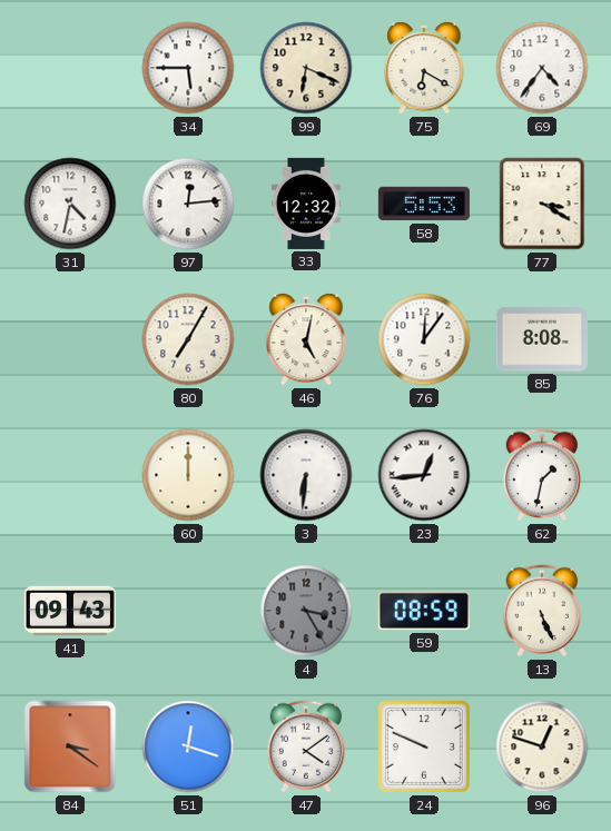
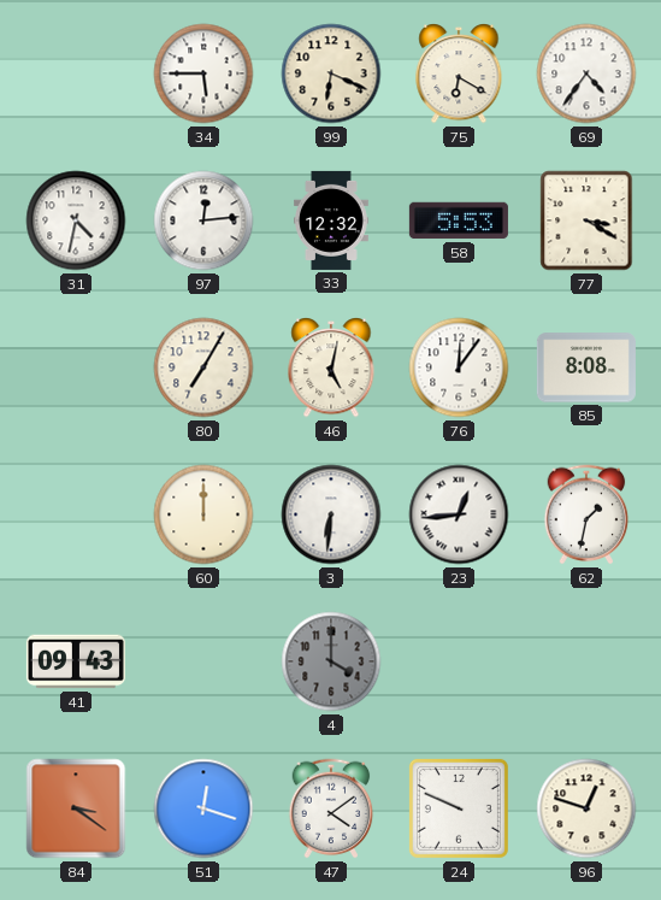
4: 3:25 -> 4:00
59: 08:59 -> none
13: 5:26 -> none
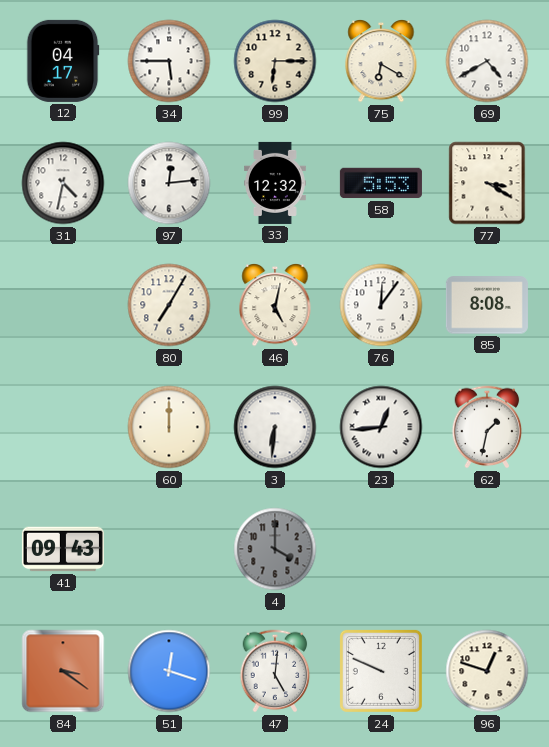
12: none -> 04:17
99: 6:19 -> 6:15
69: 4:36 -> 4:40
47: 4:09 -> 5:01
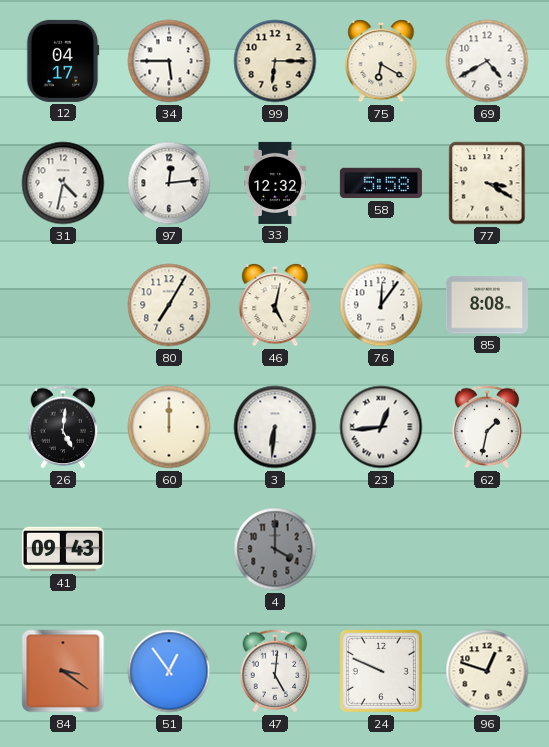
58: 5:53 -> 5:58
26: none -> 5:01
51: 12:18 -> 12:54
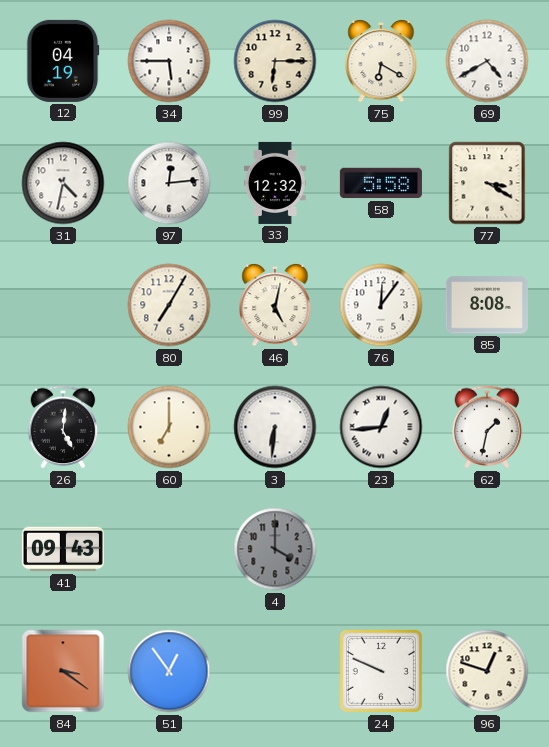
12: 04:17 -> 04:19
60: 12:00 -> 7:00
47: 5:01 -> none
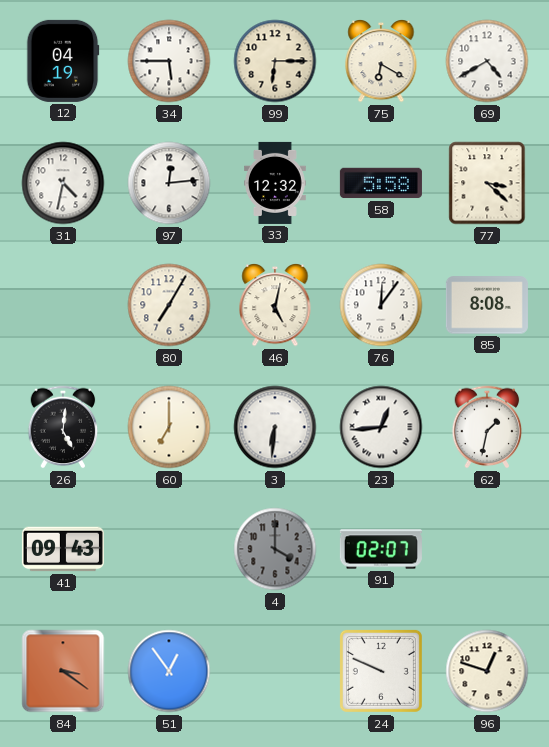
77: 3:20 -> 3:22
91: none -> 02:07
